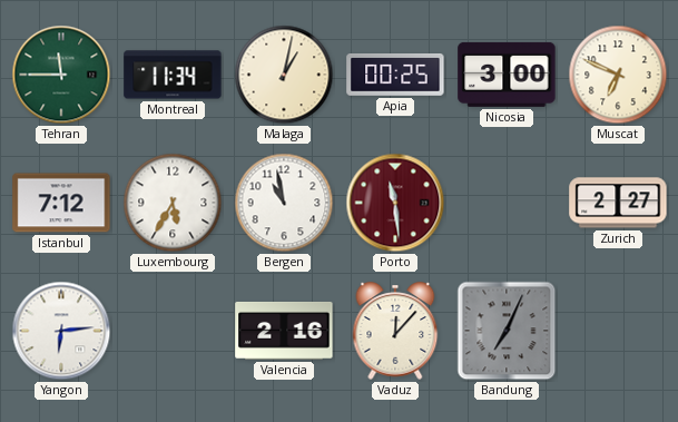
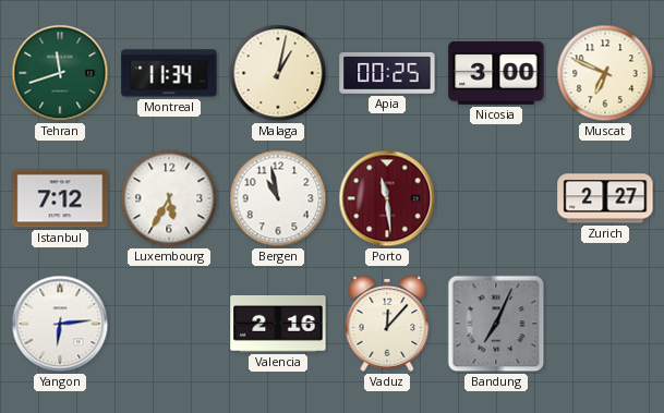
Tehran: 11:45 -> 11:42
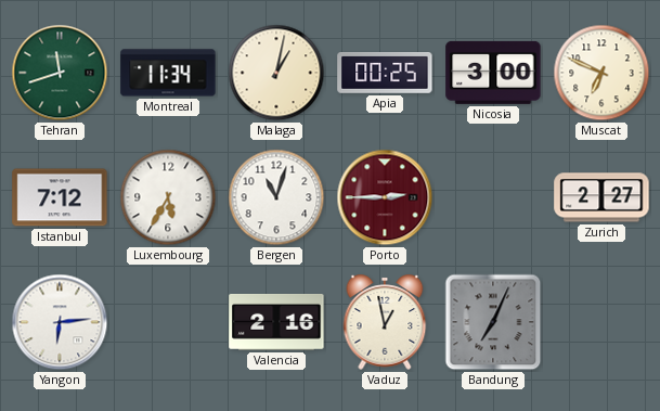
Bergen: 10:58 -> 11:03
Porto: 11:29 -> 2:45
Vaduz: 12:07 -> 12:58
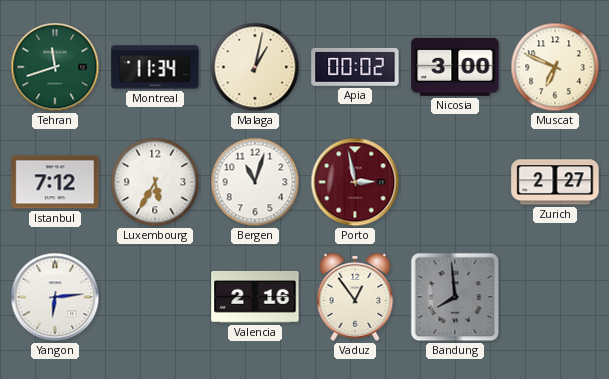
Apia: 00:25 -> 00:02
Porto: 2:45 -> 2:58
Vaduz: 12:58 -> 12:54
Bandung: 7:04 -> 7:59
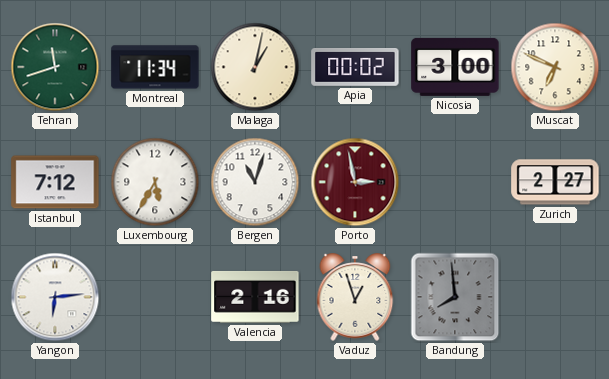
Vaduz: 12:54 -> 12:57
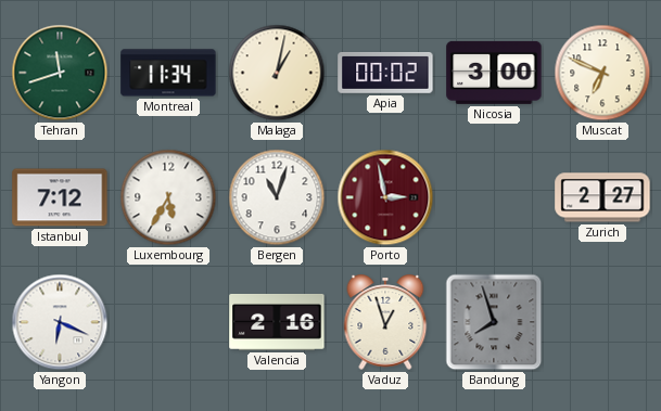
Yangon: 6:14 -> 6:19
Bandung: 7:59 -> 7:57
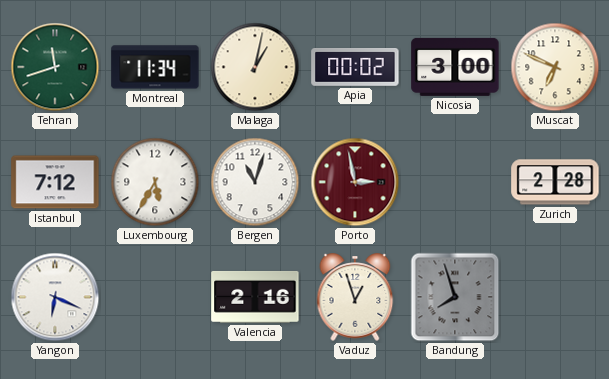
Zurich: 2:27 -> 2:28
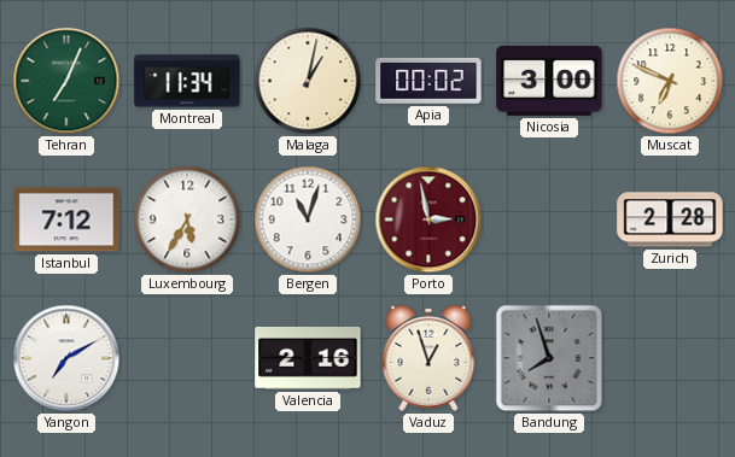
Tehran: 11:42 -> 7:04
Yangon: 6:19 -> 7:10
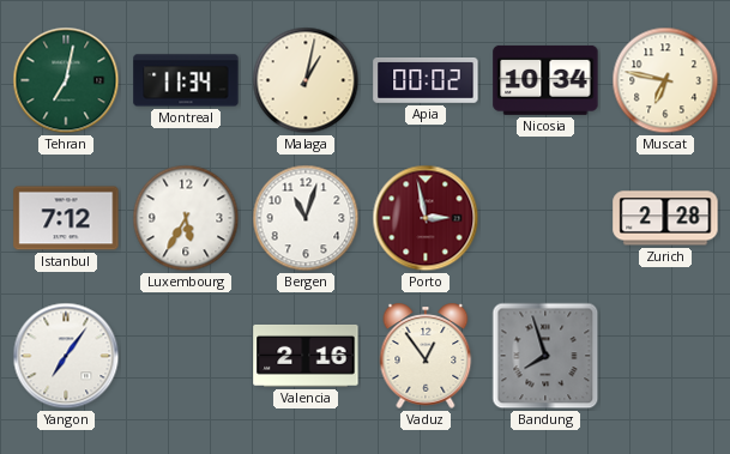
Tehran: 7:04 -> 7:02
Nicosia: 3:00 -> 10:34
Muscat: 6:49 -> 6:47
Yangon: 7:10 -> 7:06
Vaduz: 12:57 -> 12:54
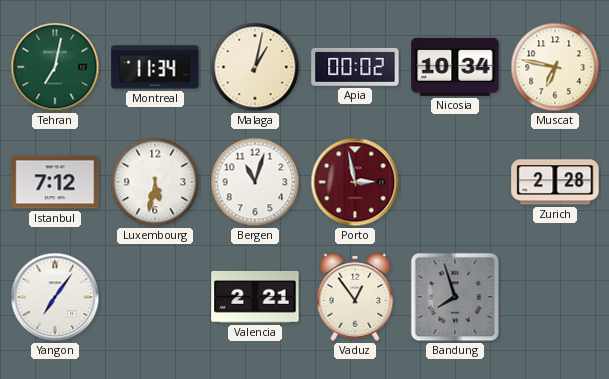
Luxembourg: 5:35 -> 5:32
Valencia: 2:16 -> 2:21
